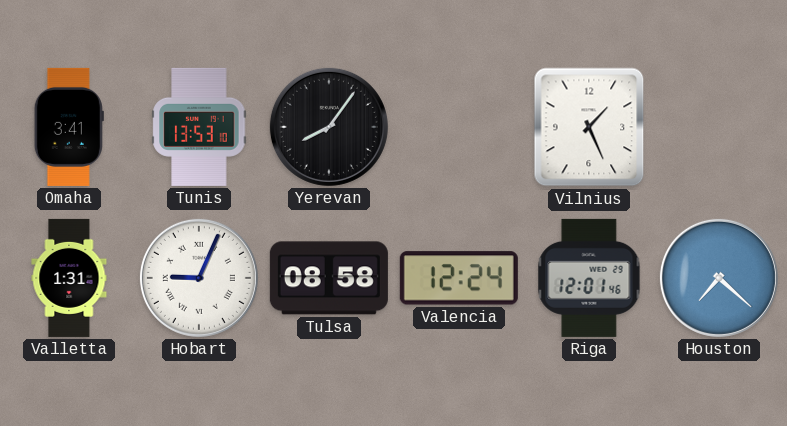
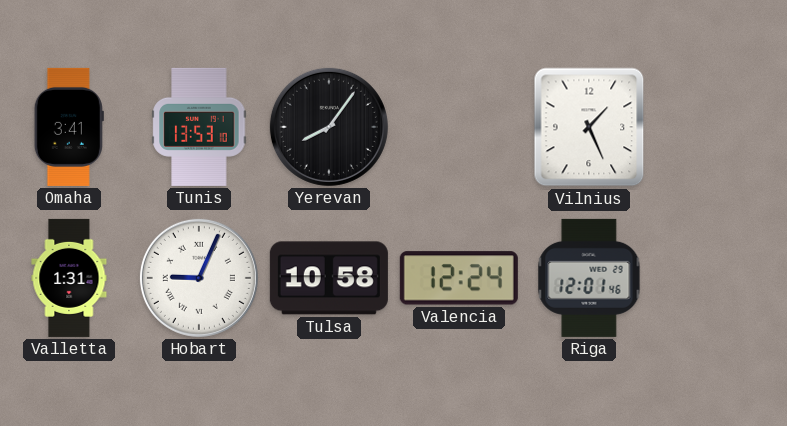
Tulsa: 08:58 -> 10:58
Houston: 7:22 -> none
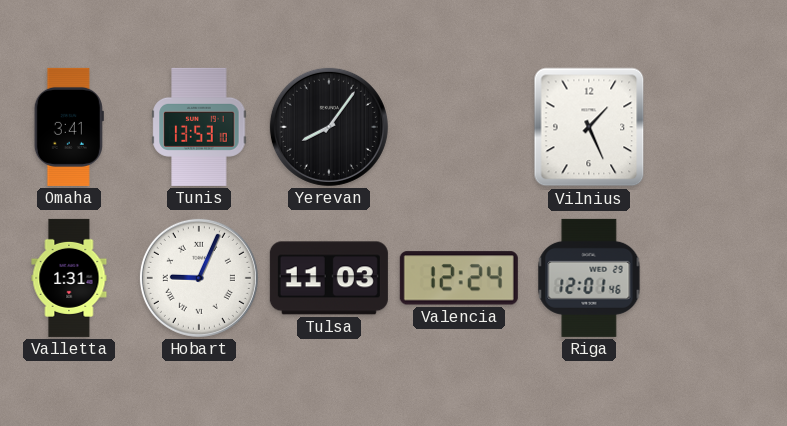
Tulsa: 10:58 -> 11:03
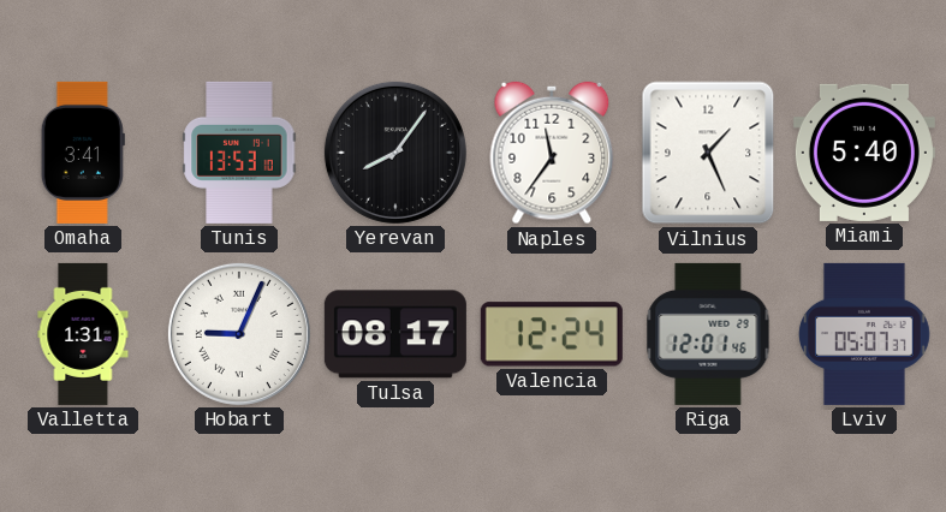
Naples: none -> 11:36
Miami: none -> 5:40
Tulsa: 11:03 -> 08:17
Lviv: none -> 05:07
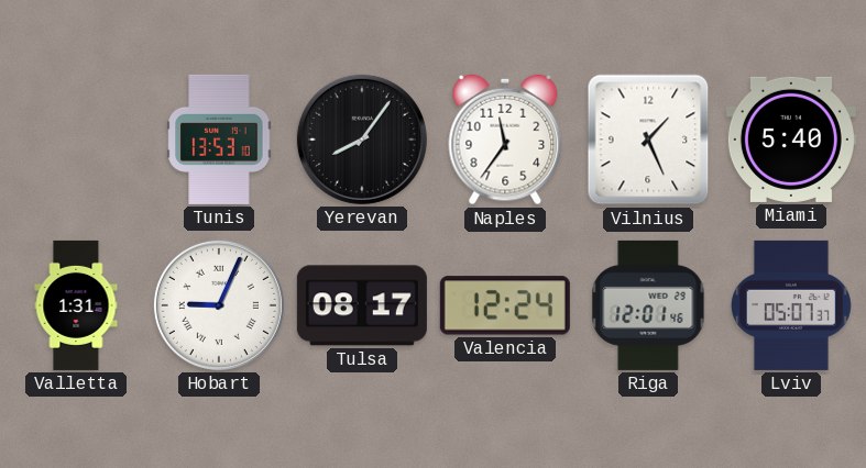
Omaha: 3:41 -> none
